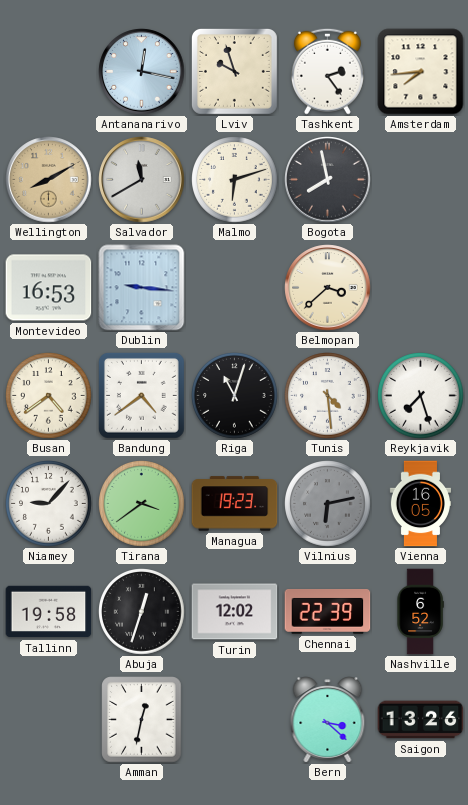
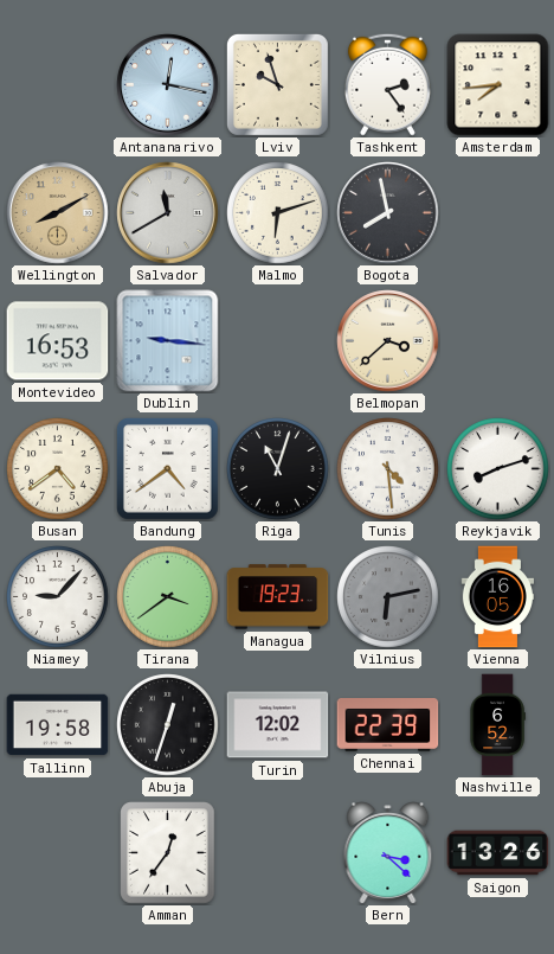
Reykjavik: 7:27 -> 8:12
Amman: 12:32 -> 12:36
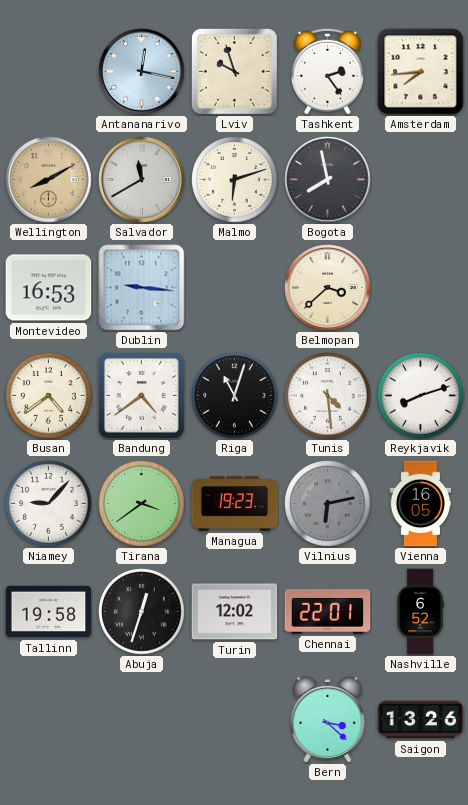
Chennai: 22:39 -> 22:01
Amman: 12:36 -> none
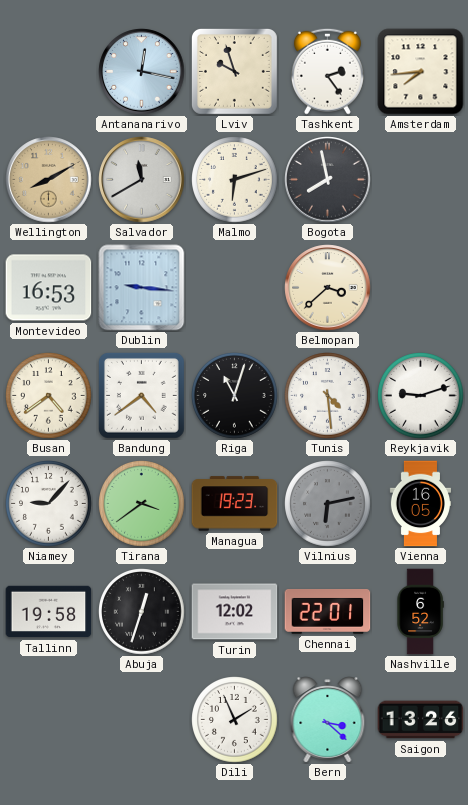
Reykjavik: 8:12 -> 9:12
Dili: none -> 1:56
